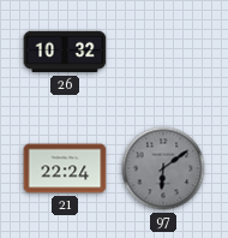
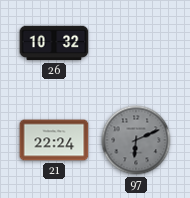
97: 6:09 -> 6:11
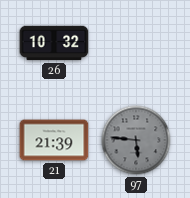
21: 22:24 -> 21:39
97: 6:11 -> 5:46
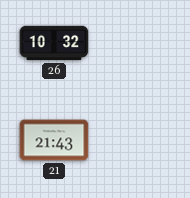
21: 21:39 -> 21:43
97: 5:46 -> none
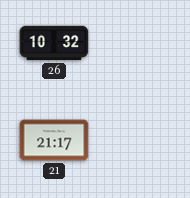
21: 21:43 -> 21:17
